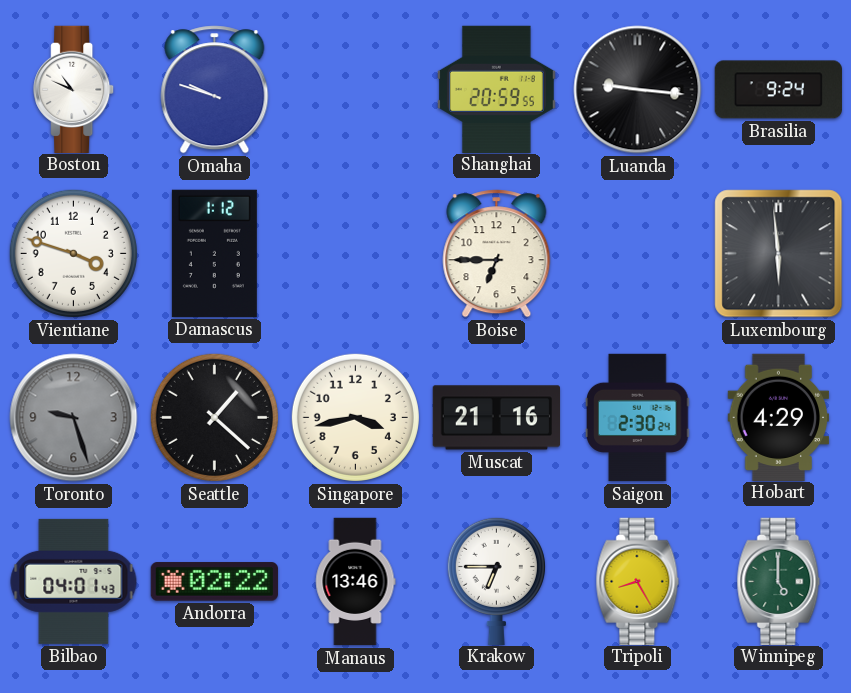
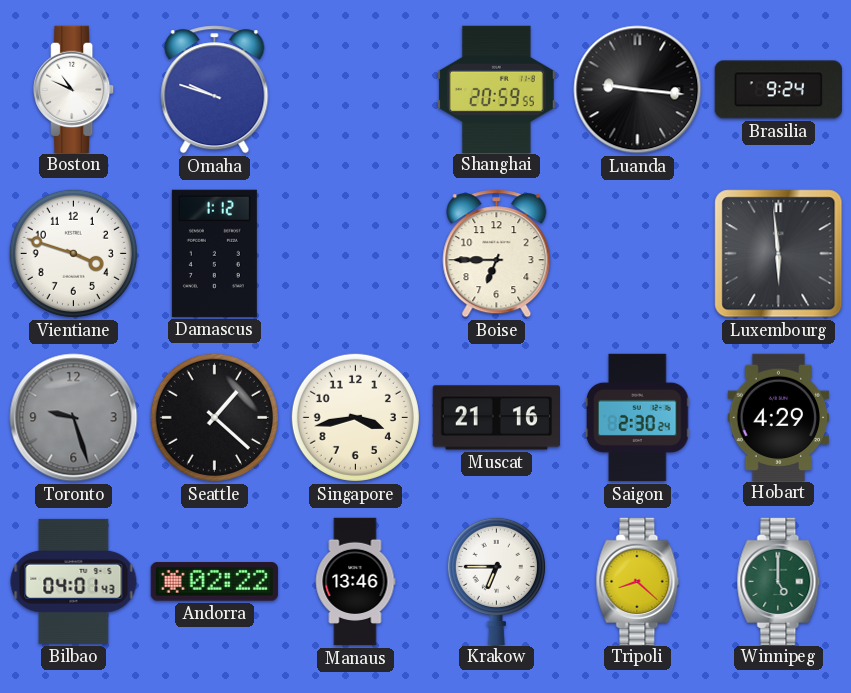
Tripoli: 8:25 -> 8:22
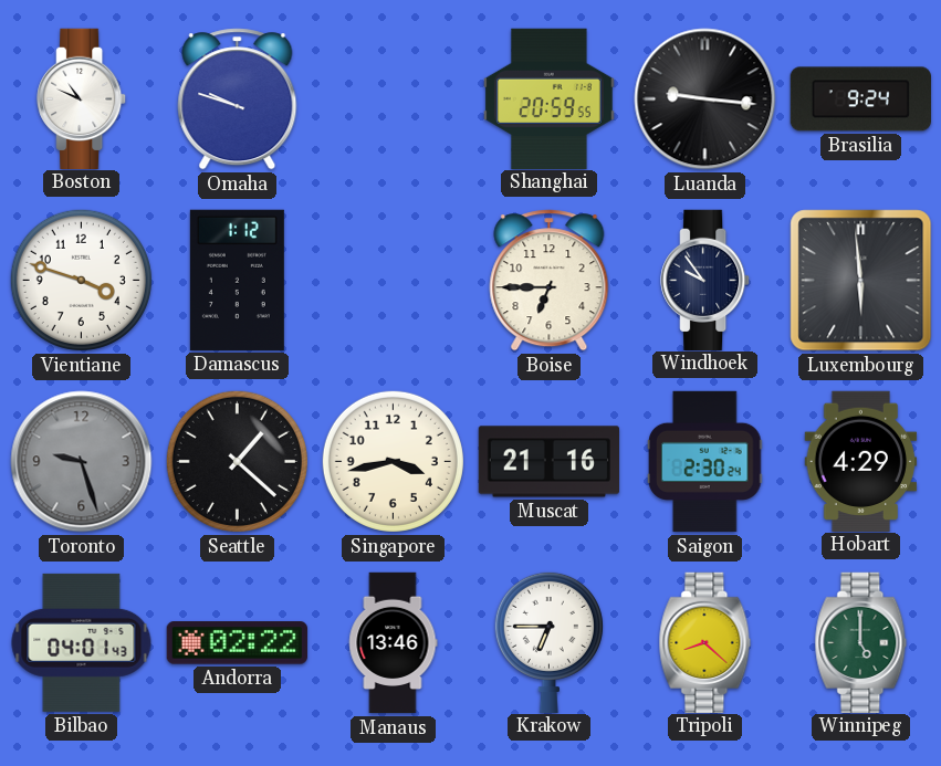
Windhoek: none -> 9:54
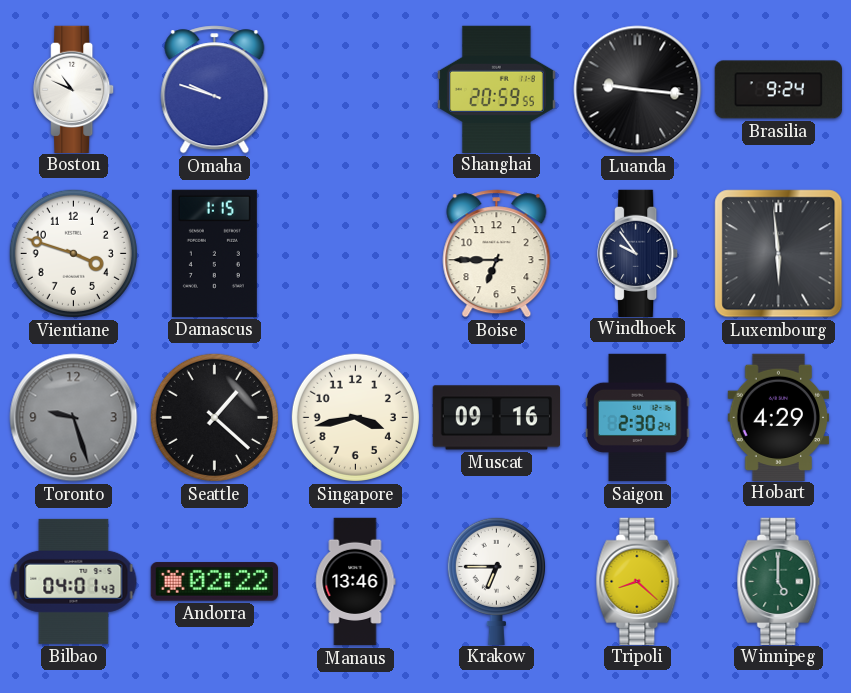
Damascus: 1:12 -> 1:15
Muscat: 21:16 -> 09:16
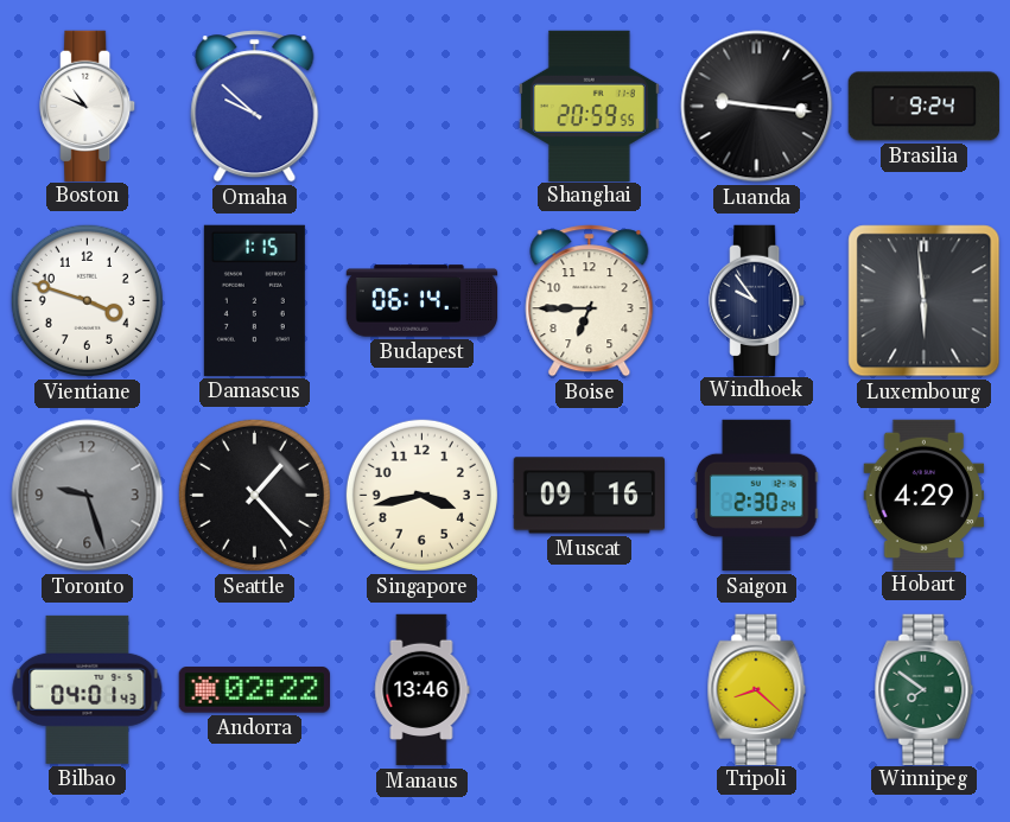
Omaha: 9:48 -> 9:52
Budapest: none -> 06:14
Seattle: 1:22 -> 1:23
Krakow: 6:45 -> none
Winnipeg: 5:00 -> 7:51
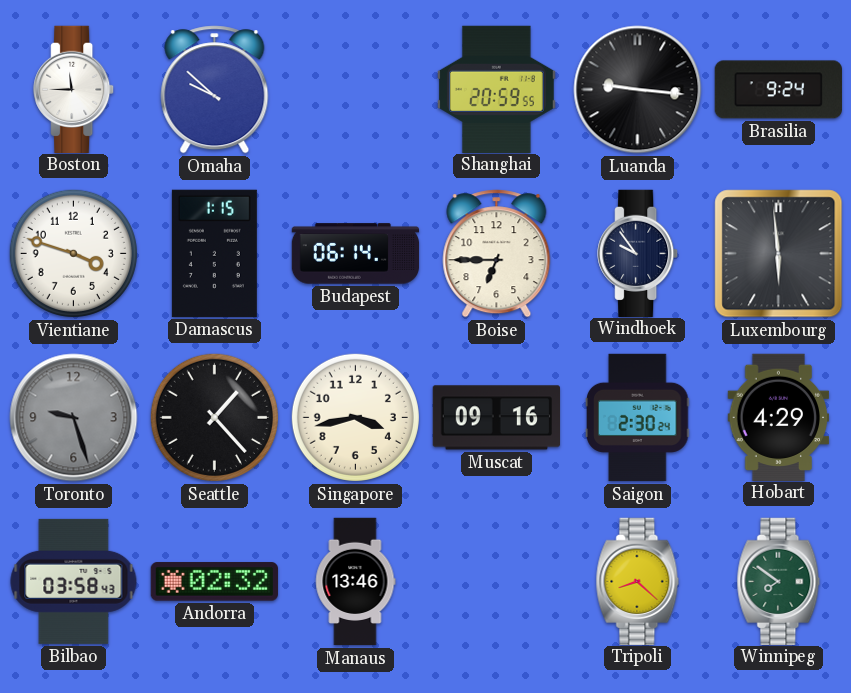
Boston: 10:49 -> 11:45
Bilbao: 04:01 -> 03:58
Andorra: 02:22 -> 02:32
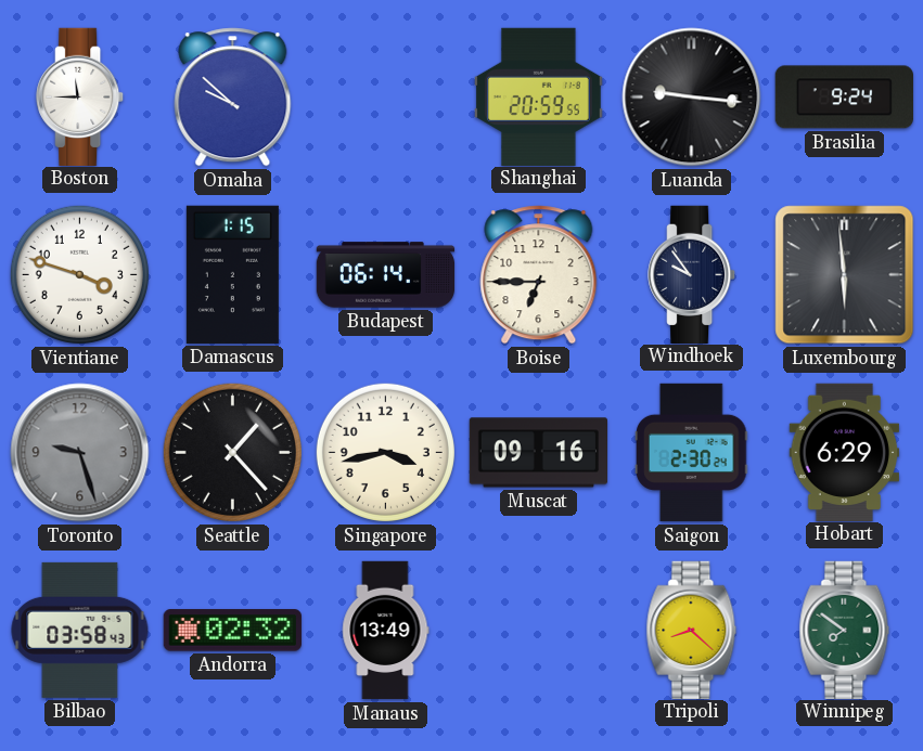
Hobart: 4:29 -> 6:29
Manaus: 13:46 -> 13:49
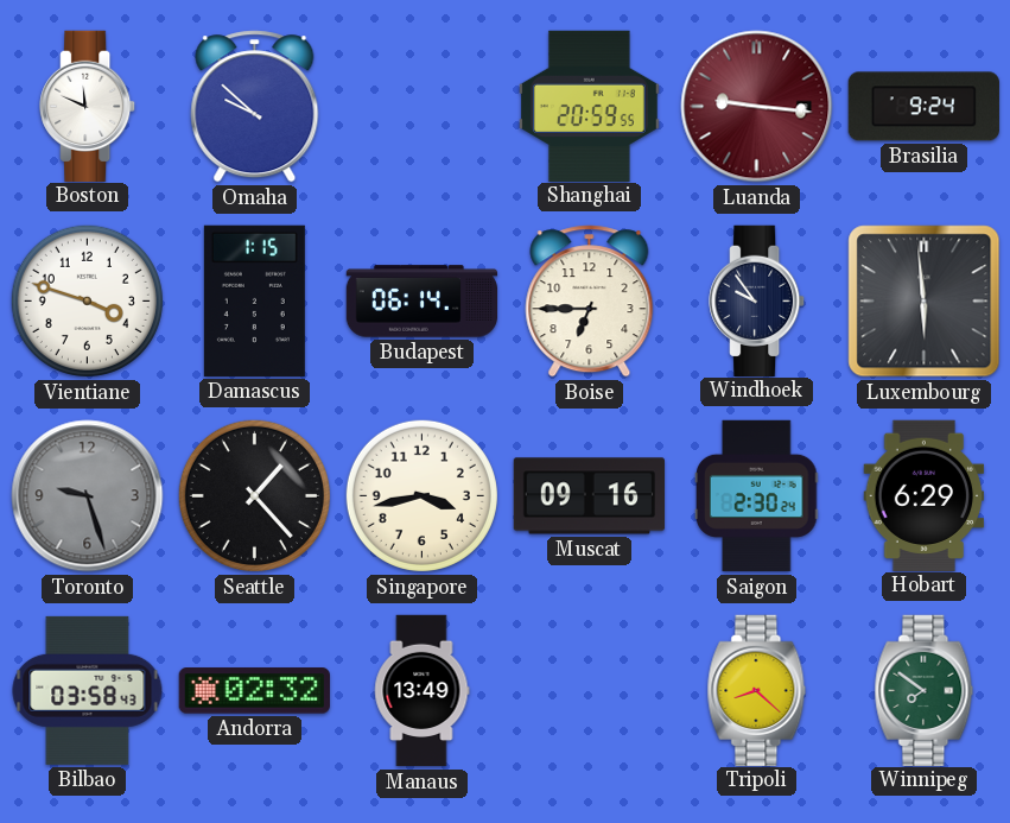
Boston: 11:45 -> 11:49
Luanda dial: black -> burgundy
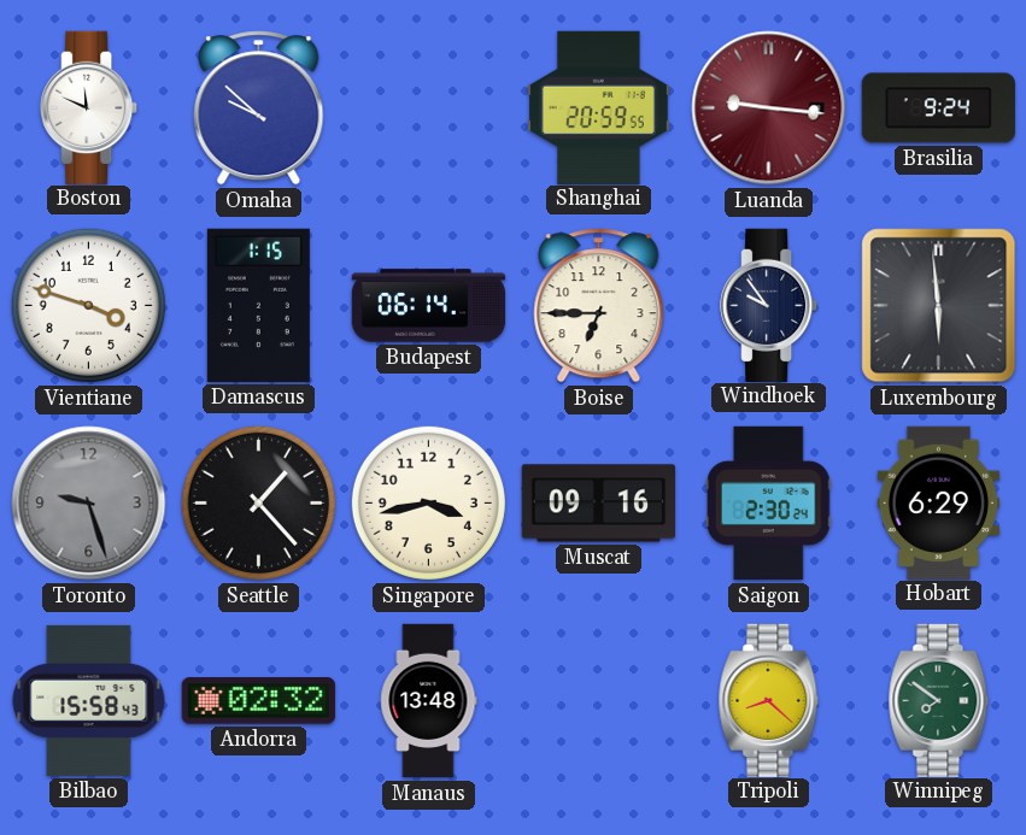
Bilbao: 03:58 -> 15:58
Manaus: 13:49 -> 13:48
